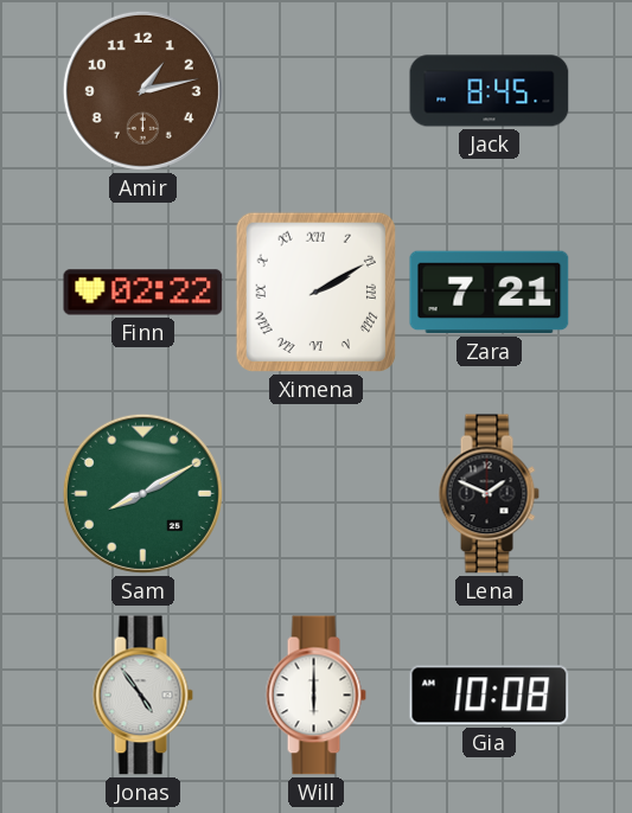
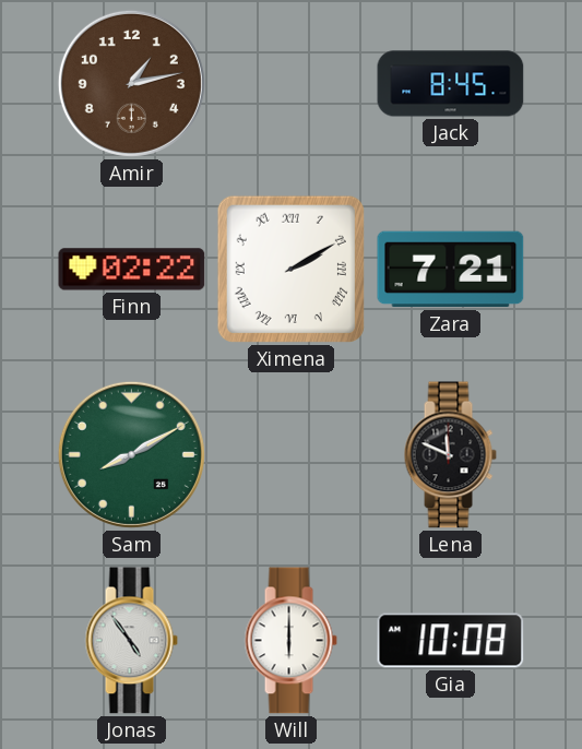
Lena: 1:49 -> 11:49
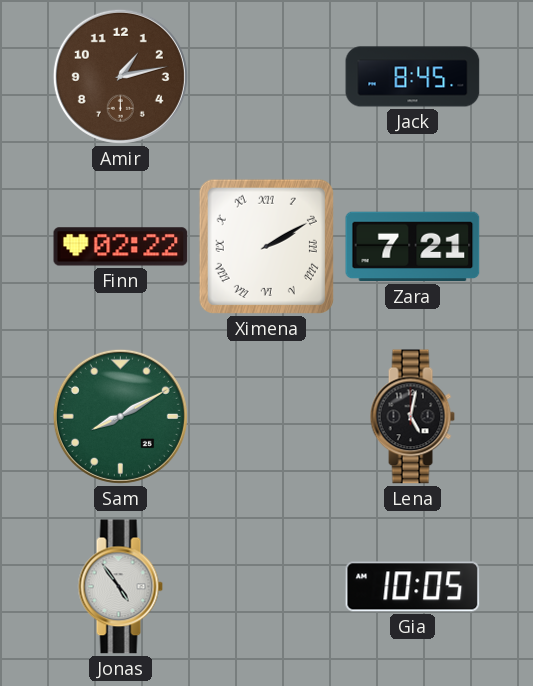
Lena: 11:49 -> 5:02
Will: 6:00 -> none
Gia: 10:08 -> 10:05
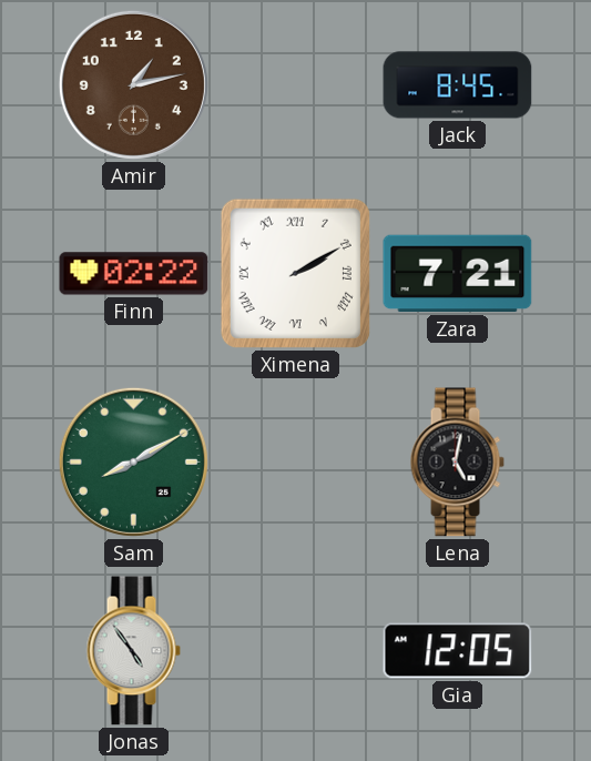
Gia: 10:05 -> 12:05
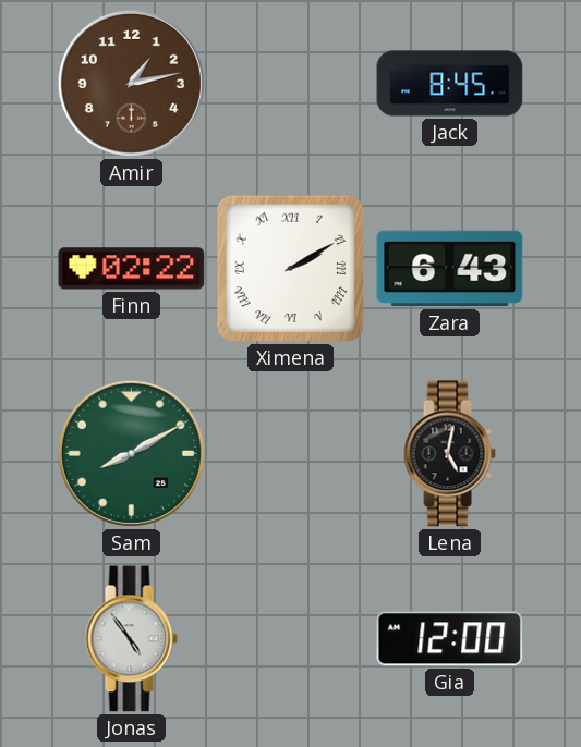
Zara: 7:21 -> 6:43
Gia: 12:05 -> 12:00
